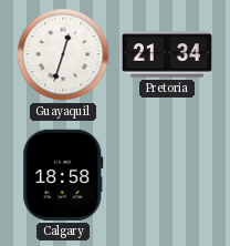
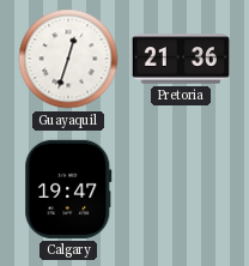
Pretoria: 21:34 -> 21:36
Calgary: 18:58 -> 19:47
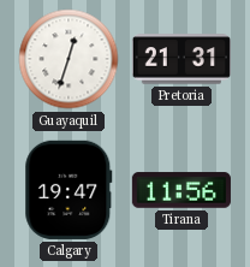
Pretoria: 21:36 -> 21:31
Tirana: none -> 11:56
